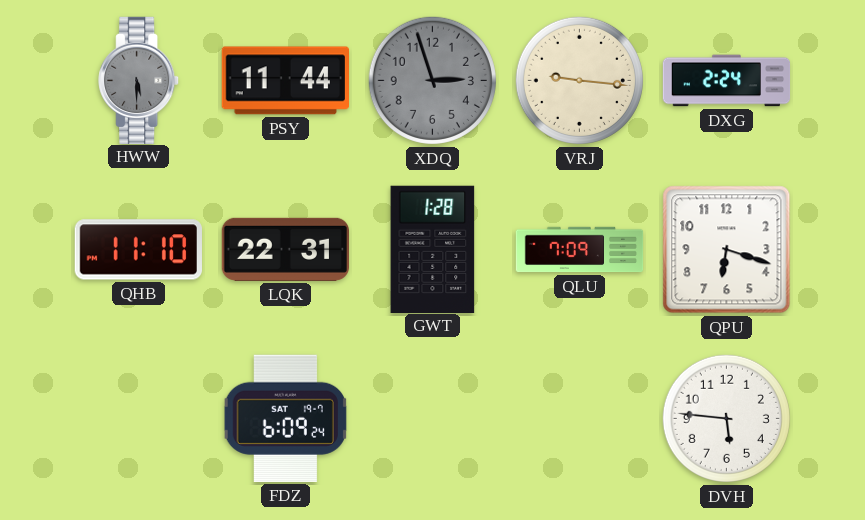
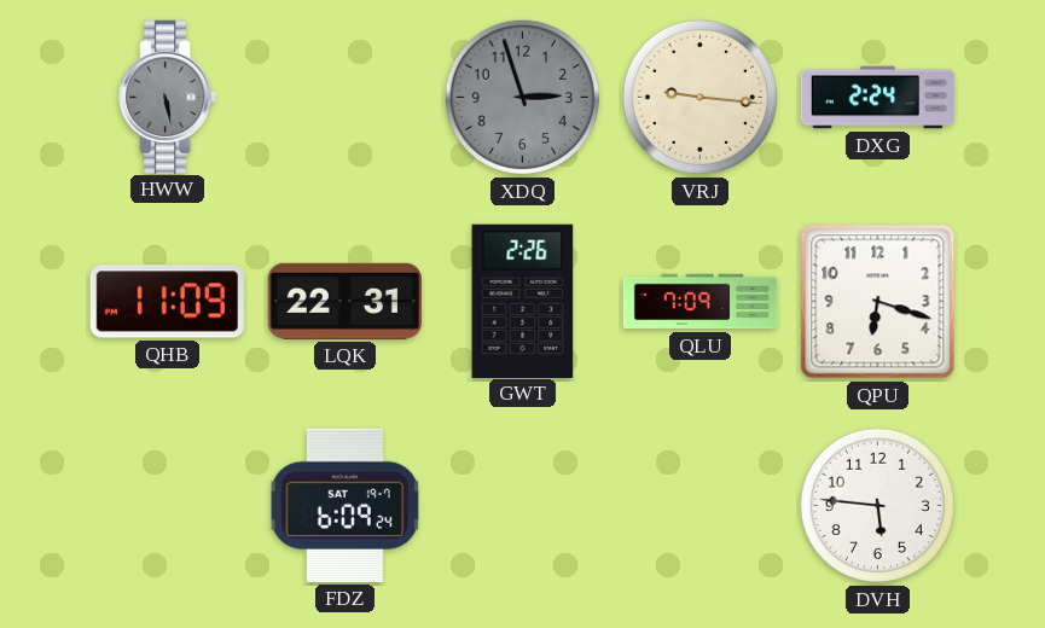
HWW: 5:30 -> 5:28
PSY: 11:44 -> none
QHB: 11:10 -> 11:09
GWT: 1:28 -> 2:26
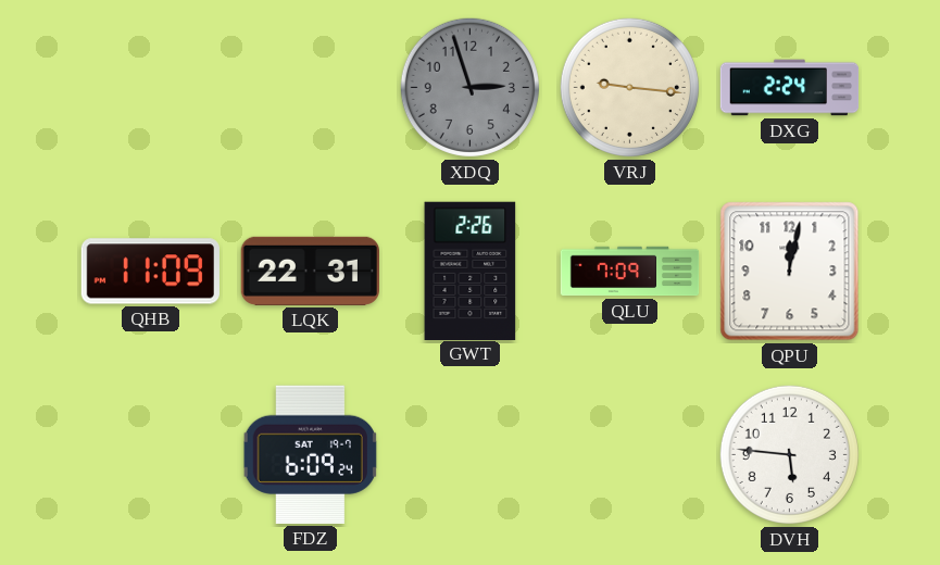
HWW: 5:28 -> none
QPU: 6:18 -> 12:02
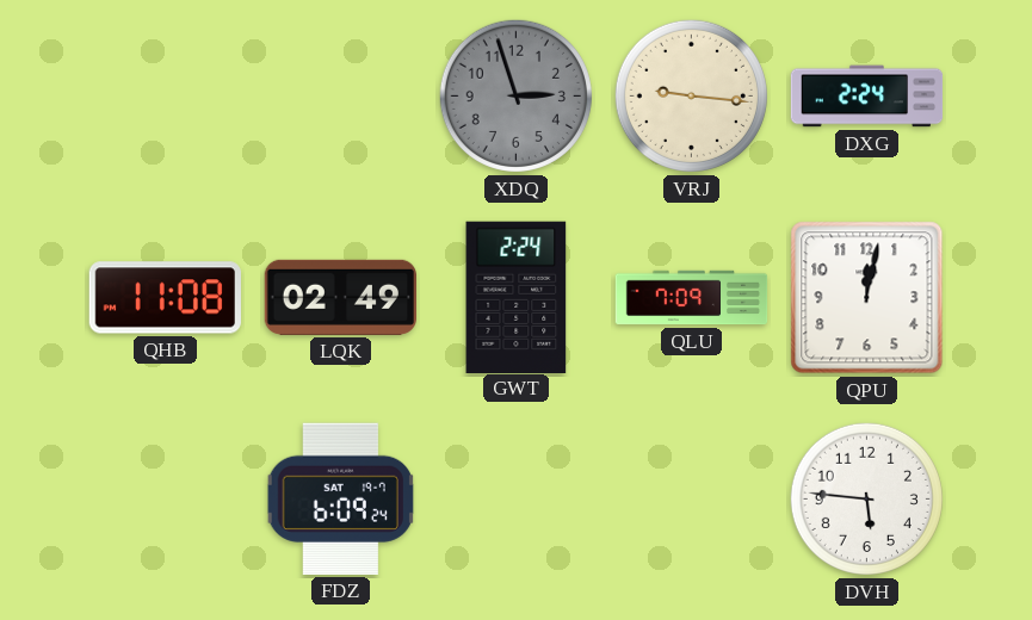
QHB: 11:09 -> 11:08
LQK: 22:31 -> 02:49
GWT: 2:26 -> 2:24
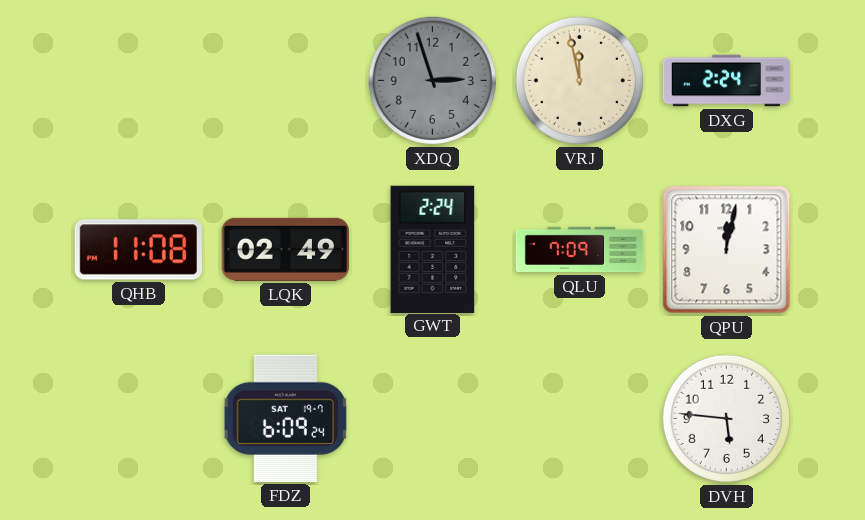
VRJ: 9:16 -> 11:58
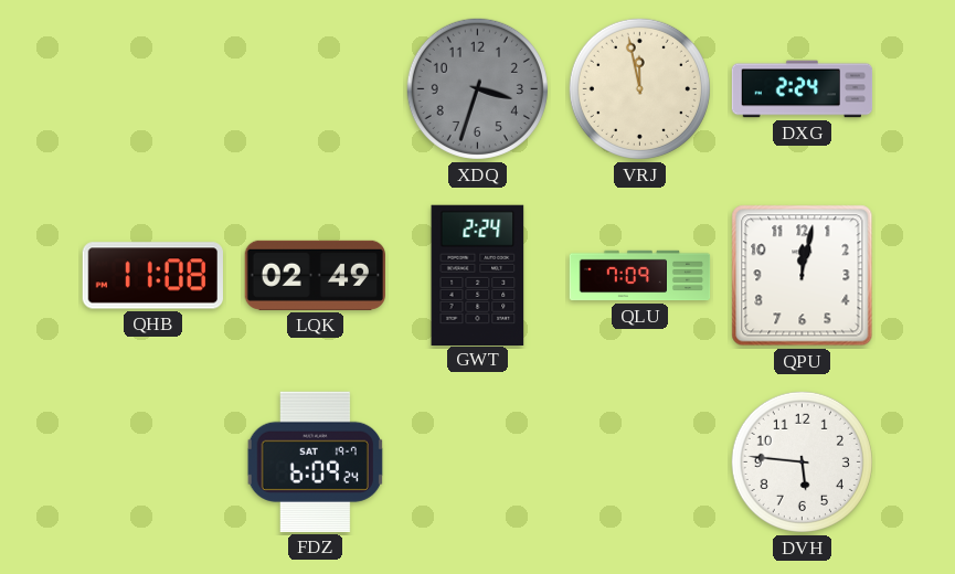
XDQ: 2:57 -> 3:33
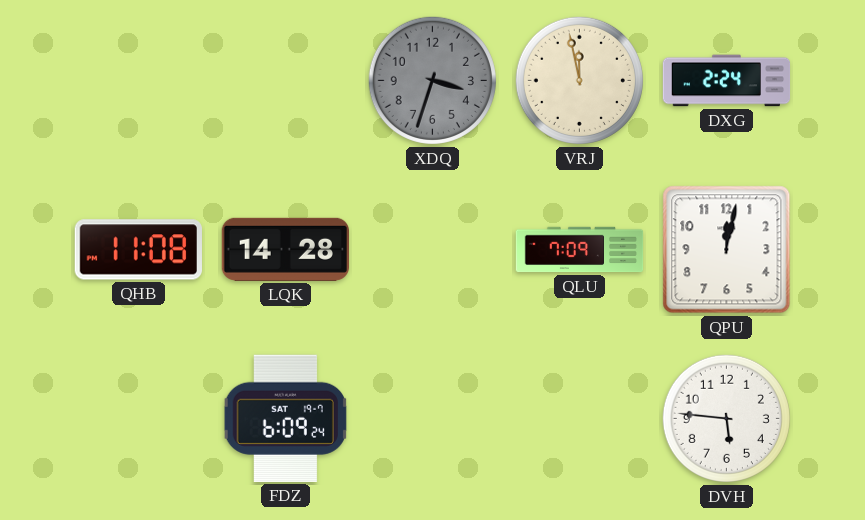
LQK: 02:49 -> 14:28
GWT: 2:24 -> none
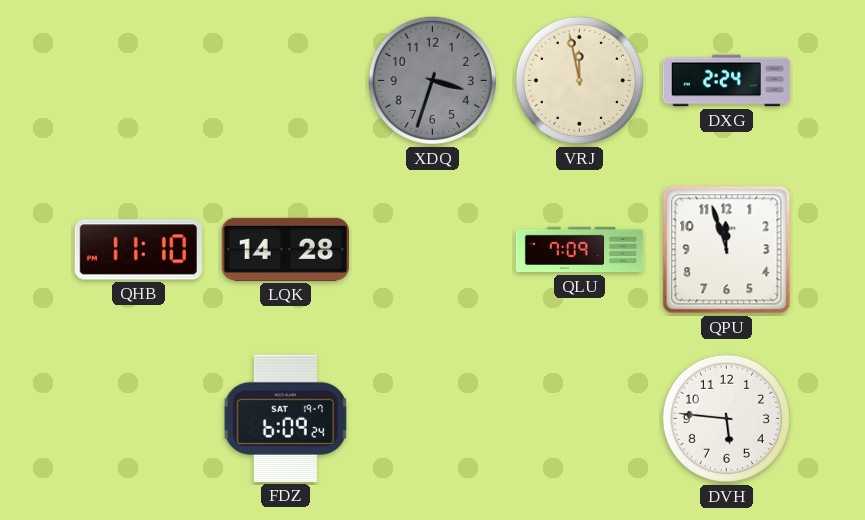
QHB: 11:08 -> 11:10
QPU: 12:02 -> 11:57
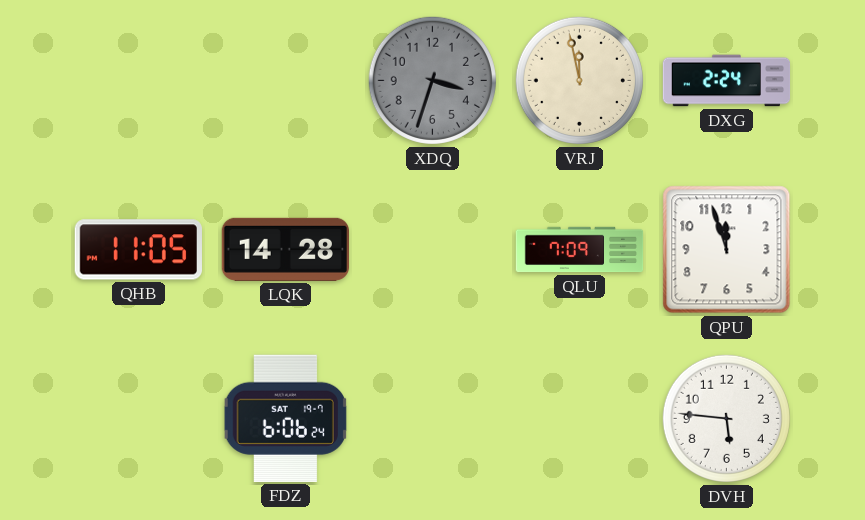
QHB: 11:10 -> 11:05
FDZ: 6:09 -> 6:06
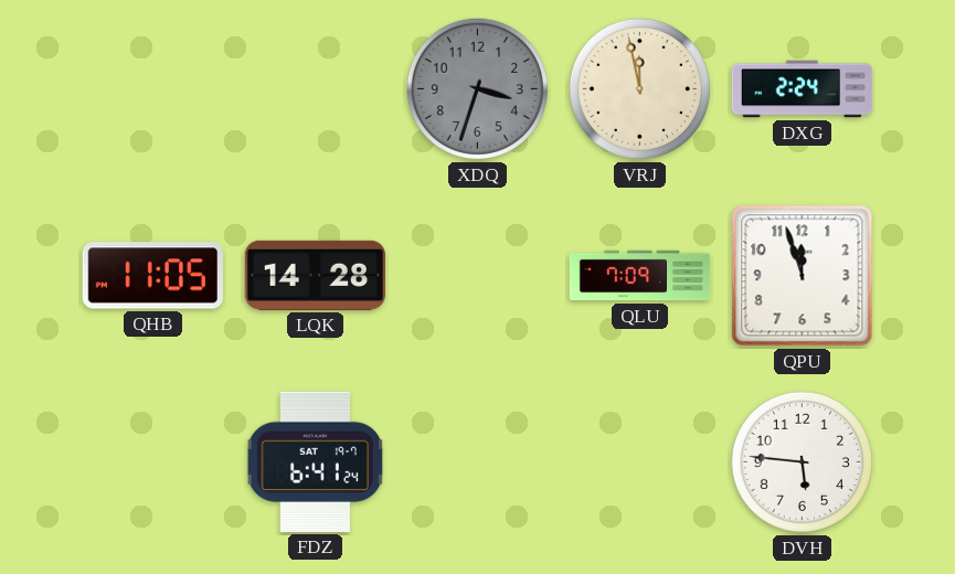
FDZ: 6:06 -> 6:41
